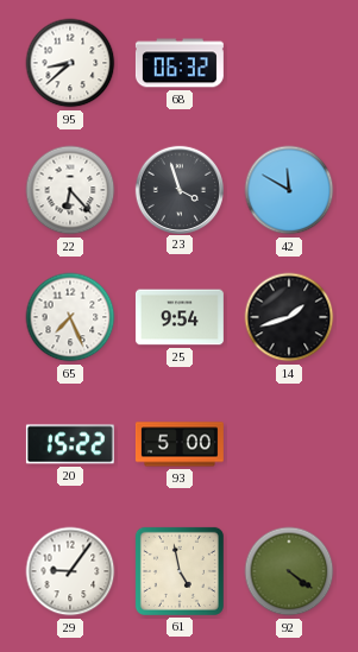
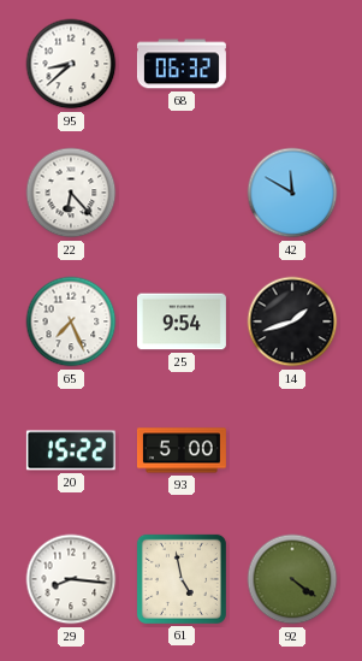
23: 3:57 -> none
29: 9:06 -> 8:16
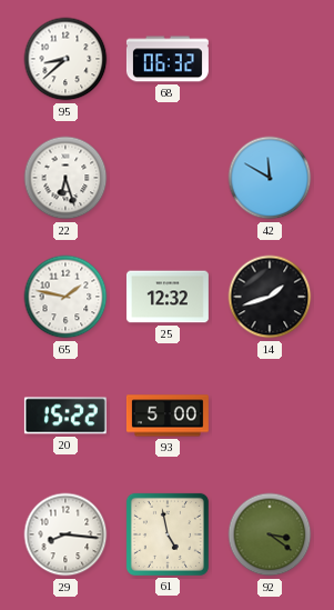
22: 6:23 -> 6:27
65: 7:26 -> 1:47
25: 9:54 -> 12:32
92: 4:21 -> 3:21
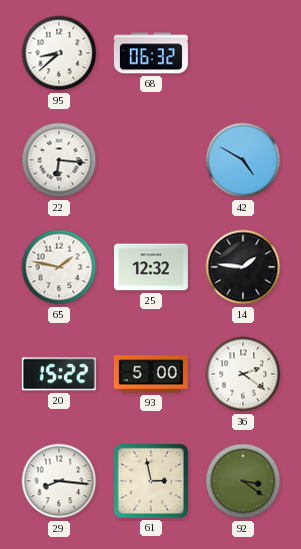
22: 6:27 -> 6:16
42: 11:50 -> 4:50
14: 1:42 -> 1:46
36: none -> 2:21
61: 4:58 -> 2:58
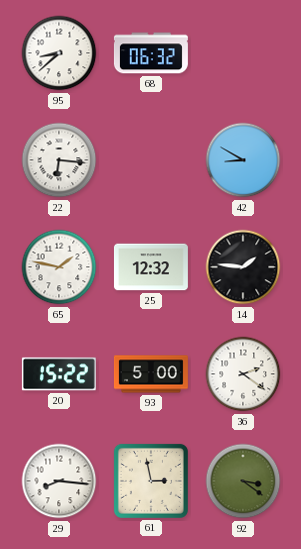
42: 4:50 -> 8:50
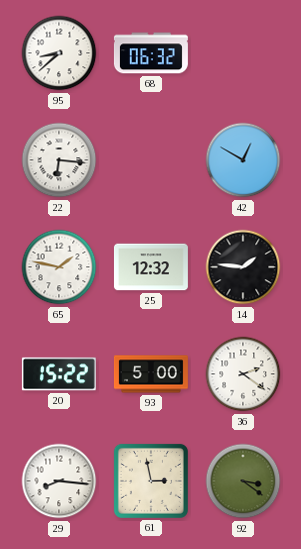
42: 8:50 -> 12:50
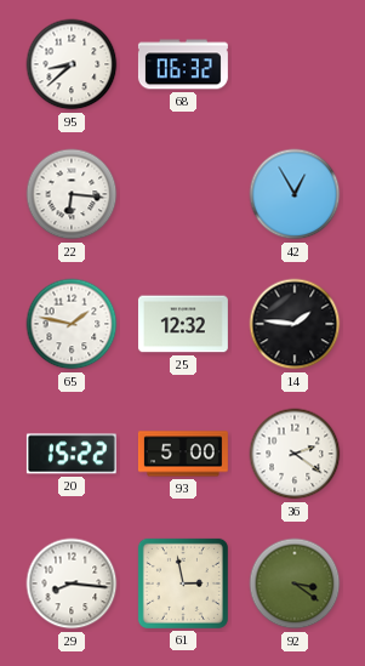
42: 12:50 -> 12:55
